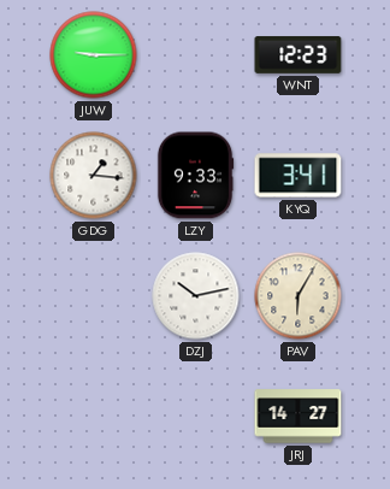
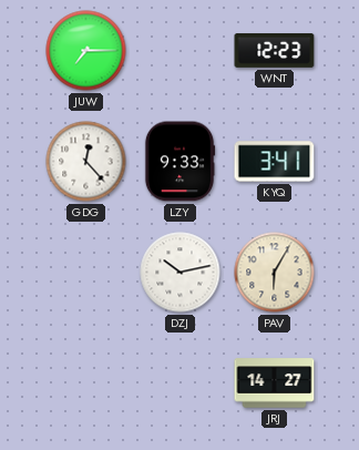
JUW: 9:15 -> 7:15
GDG: 1:16 -> 12:23
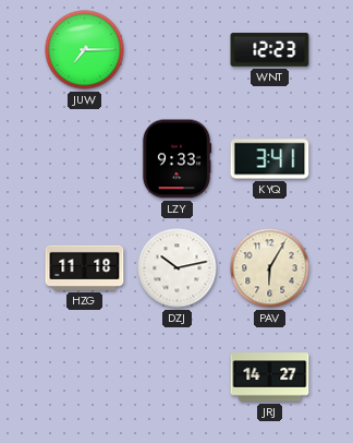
GDG: 12:23 -> none
HZG: none -> 11:18
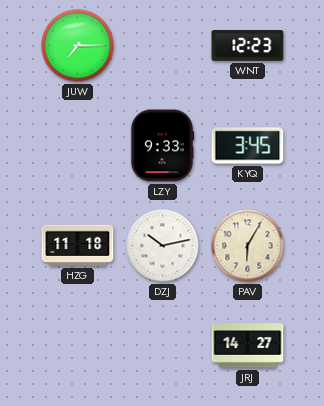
KYQ: 3:41 -> 3:45
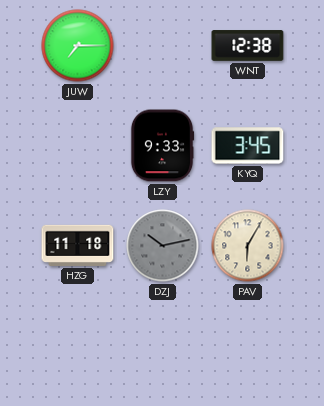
WNT: 12:23 -> 12:38
DZJ dial: white -> grey
JRJ: 14:27 -> none
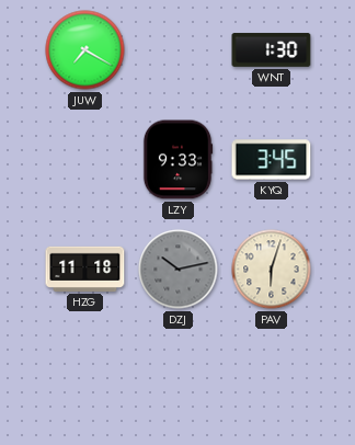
JUW: 7:15 -> 7:20
WNT: 12:38 -> 1:30
PAV: 6:05 -> 6:03
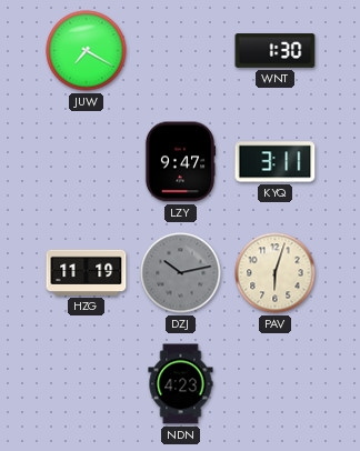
LZY: 9:33 -> 9:47
KYQ: 3:45 -> 3:11
HZG: 11:18 -> 11:19
NDN: none -> 4:23
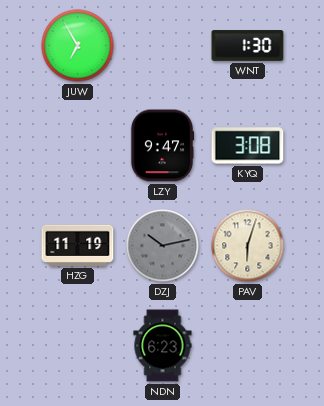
JUW: 7:20 -> 6:55
KYQ: 3:11 -> 3:08
NDN: 4:23 -> 6:23
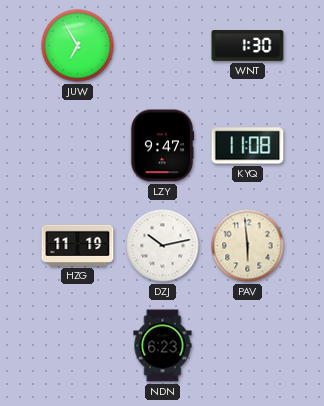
KYQ: 3:08 -> 11:08
DZJ dial: grey -> white
PAV: 6:03 -> 5:59
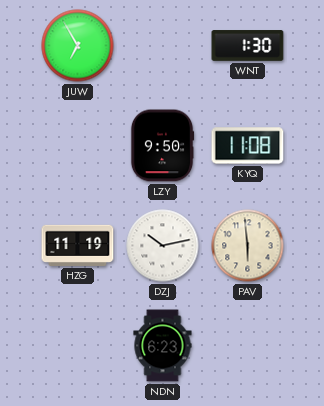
LZY: 9:47 -> 9:50
